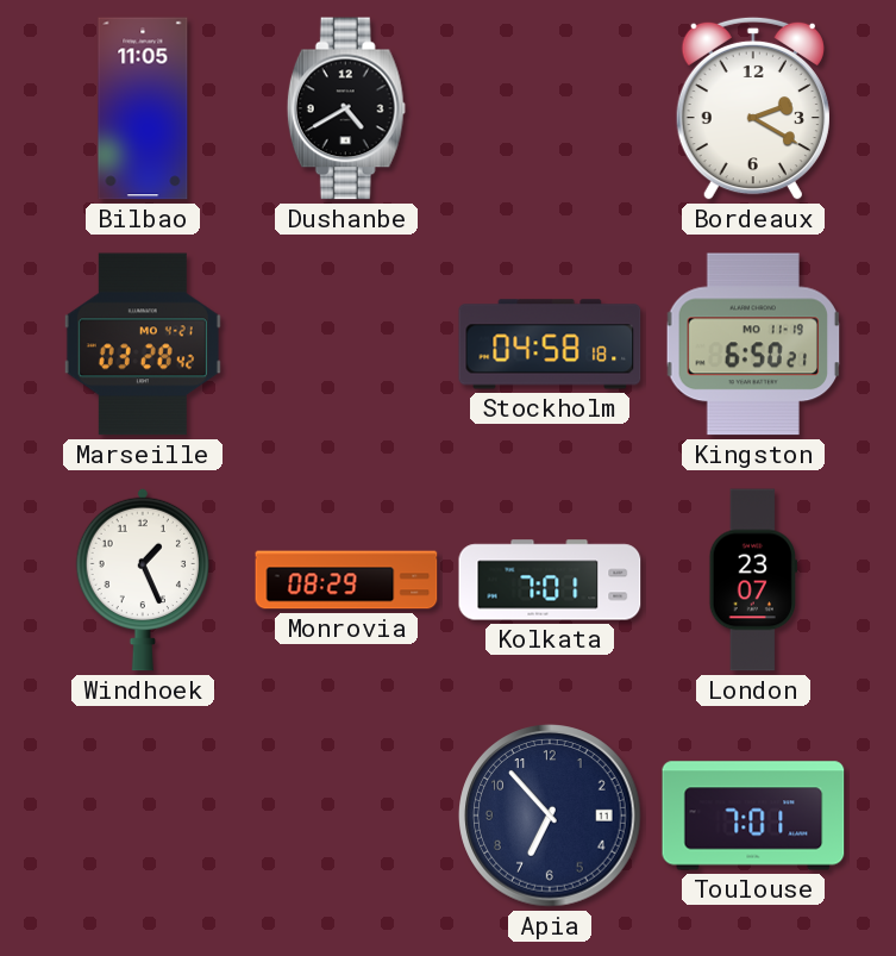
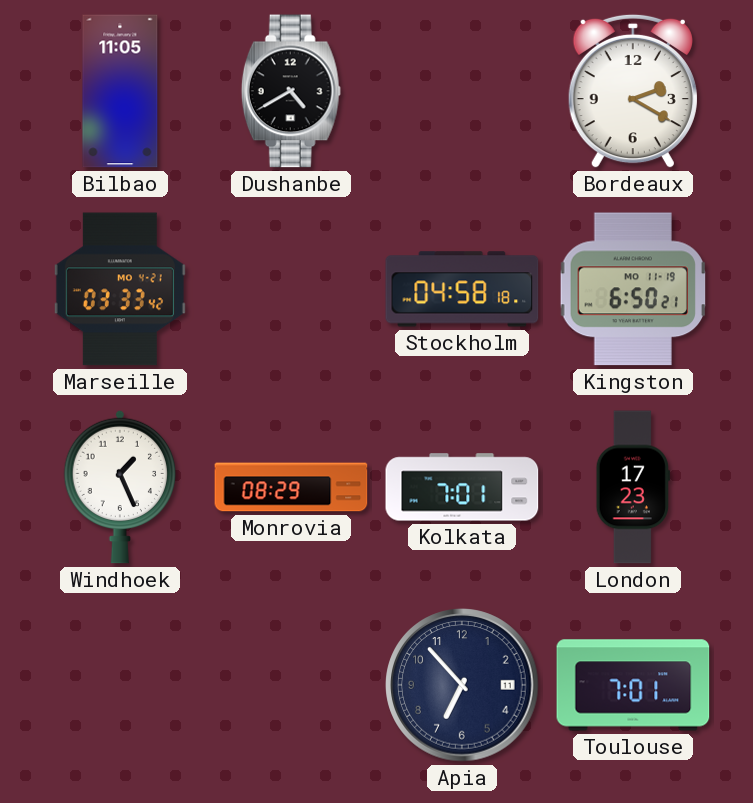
Marseille: 03:28 -> 03:33
London: 23:07 -> 17:23
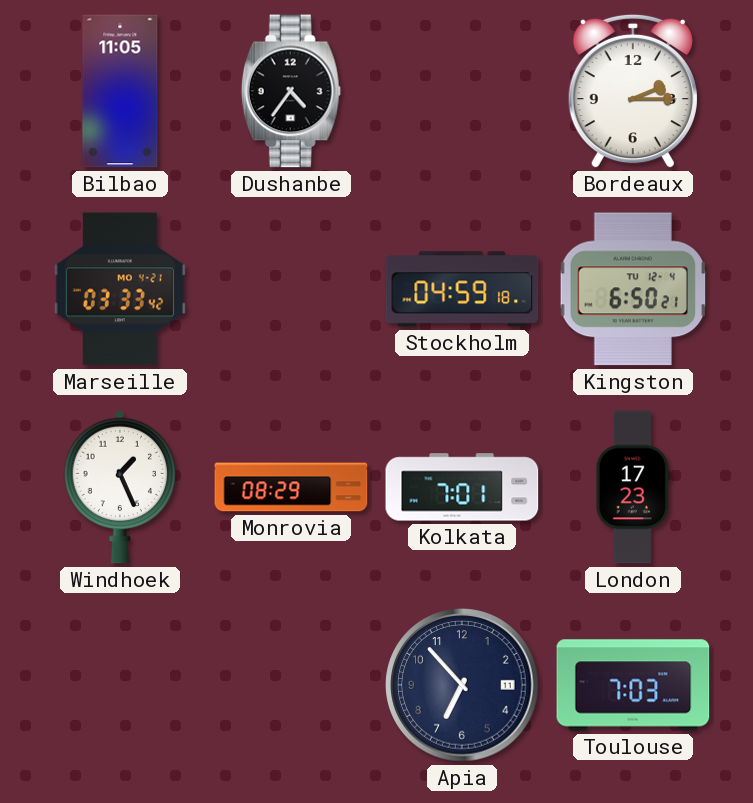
Dushanbe: 4:40 -> 4:36
Bordeaux: 2:20 -> 2:15
Stockholm: 04:58 -> 04:59
Kingston date: MO 11-19 -> TU 12-4
Toulouse: 7:01 -> 7:03
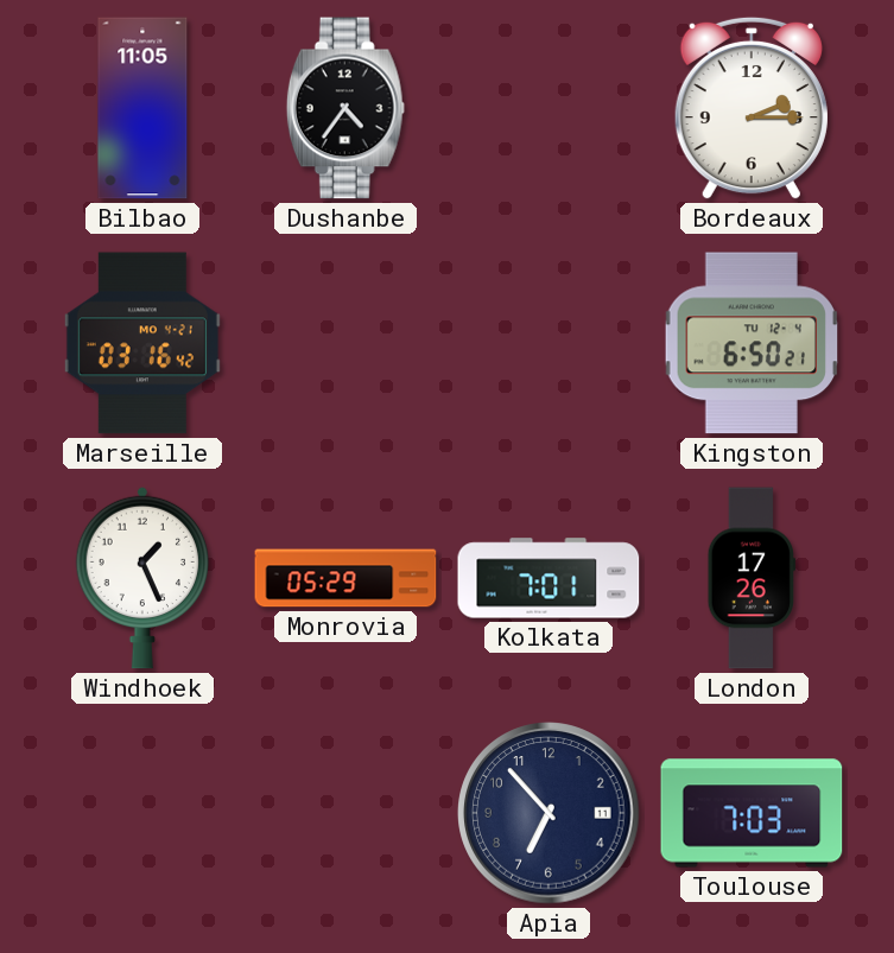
Marseille: 03:33 -> 03:16
Stockholm: 04:59 -> none
Monrovia: 08:29 -> 05:29
London: 17:23 -> 17:26
